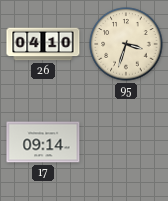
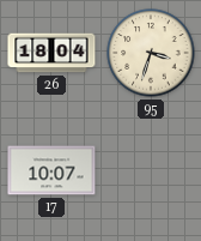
26: 04:10 -> 18:04
17: 09:14 -> 10:07
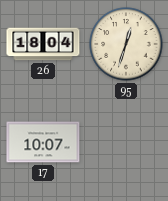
95: 3:33 -> 12:33
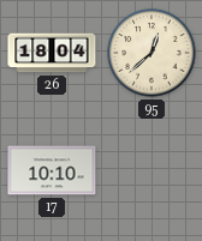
95: 12:33 -> 12:38
17: 10:07 -> 10:10
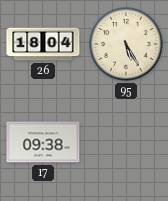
95: 12:38 -> 5:25
17: 10:10 -> 09:38
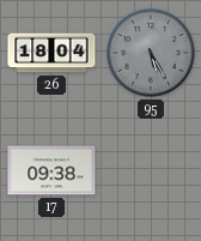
95 dial: cream -> grey
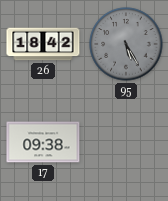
26: 18:04 -> 18:42
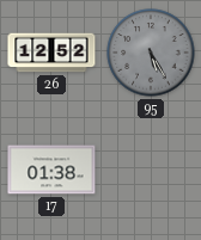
26: 18:42 -> 12:52
17: 09:38 -> 01:38
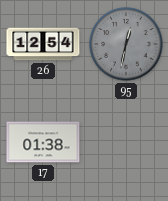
26: 12:52 -> 12:54
95: 5:25 -> 12:32
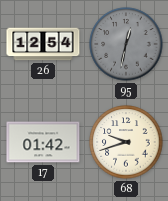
17: 01:38 -> 01:42
68: none -> 9:42
